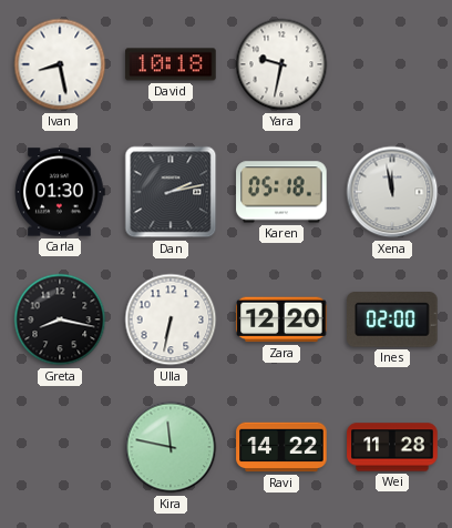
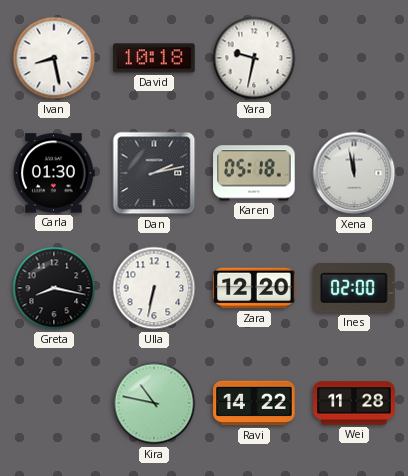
Kira: 11:47 -> 10:47
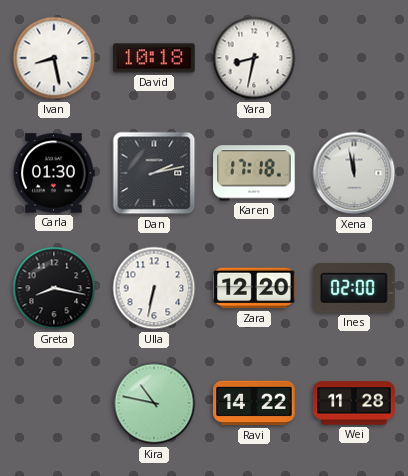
Yara: 9:32 -> 8:32
Karen: 05:18 -> 17:18
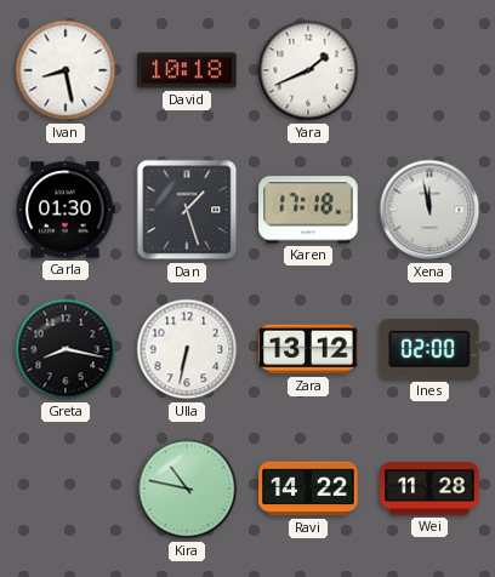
Yara: 8:32 -> 1:41
Dan: 2:13 -> 1:27
Zara: 12:20 -> 13:12
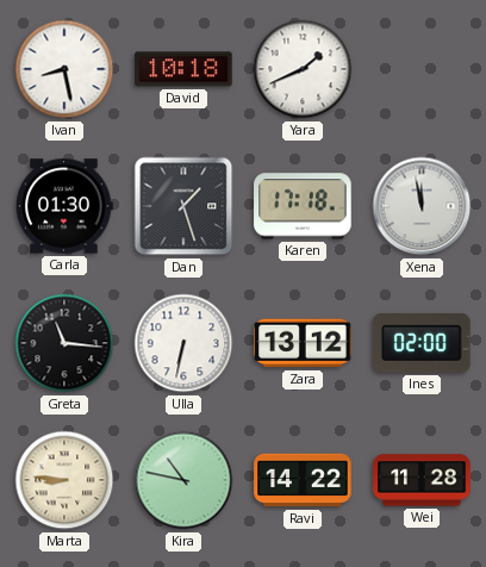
Greta: 8:17 -> 11:16
Marta: none -> 8:46
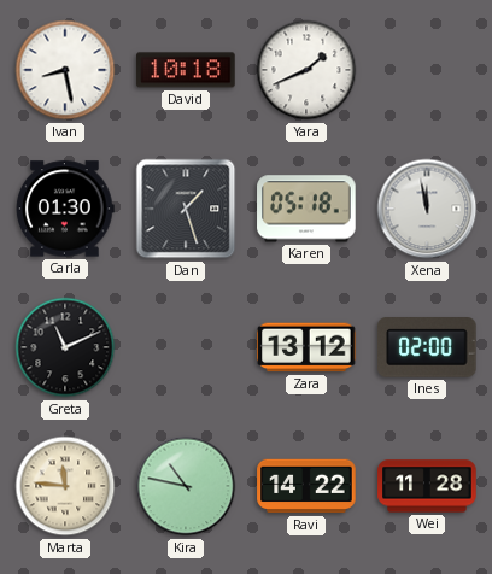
Karen: 17:18 -> 05:18
Greta: 11:16 -> 11:11
Ulla: 6:32 -> none
Marta: 8:46 -> 11:46
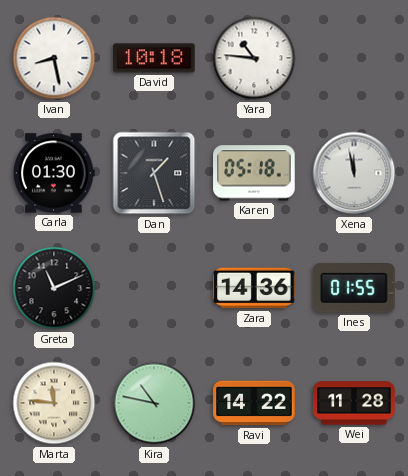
Yara: 1:41 -> 10:46
Zara: 13:12 -> 14:36
Ines: 02:00 -> 01:55
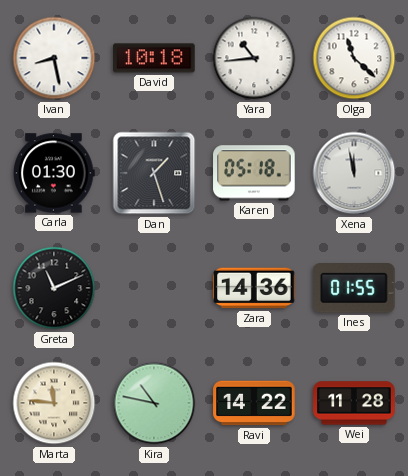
Yara: 10:46 -> 10:44
Olga: none -> 11:22
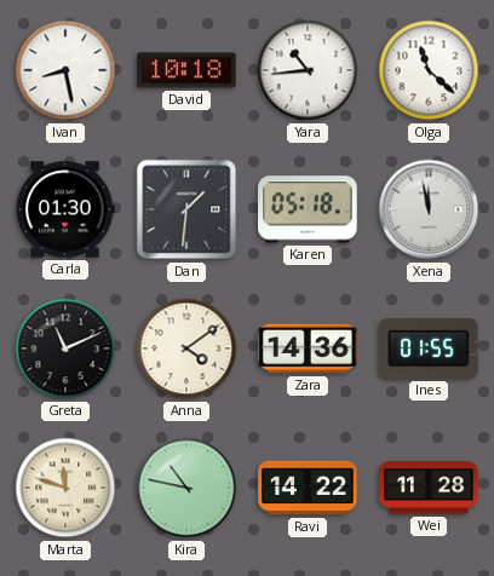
Dan: 1:27 -> 1:31
Anna: none -> 4:09
Marta: 11:46 -> 11:48
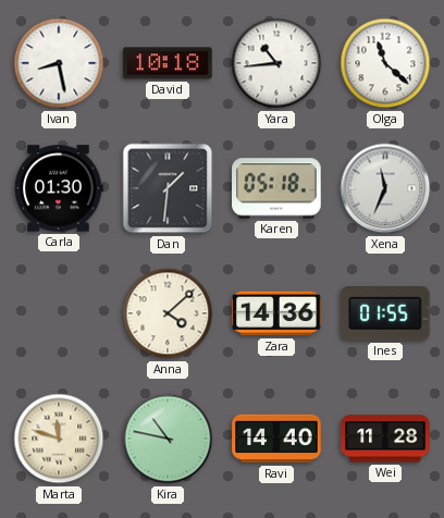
Xena: 11:58 -> 11:34
Greta: 11:11 -> none
Anna: 4:09 -> 4:08
Ravi: 14:22 -> 14:40
